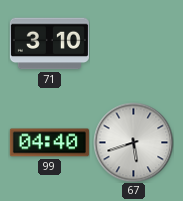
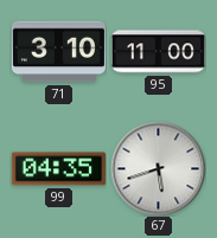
95: none -> 11:00
99: 04:40 -> 04:35
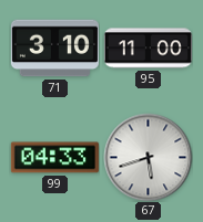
99: 04:35 -> 04:33
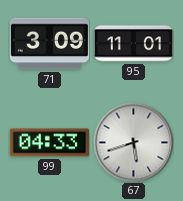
71: 3:10 -> 3:09
95: 11:00 -> 11:01
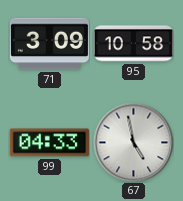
95: 11:01 -> 10:58
67: 5:42 -> 4:58
